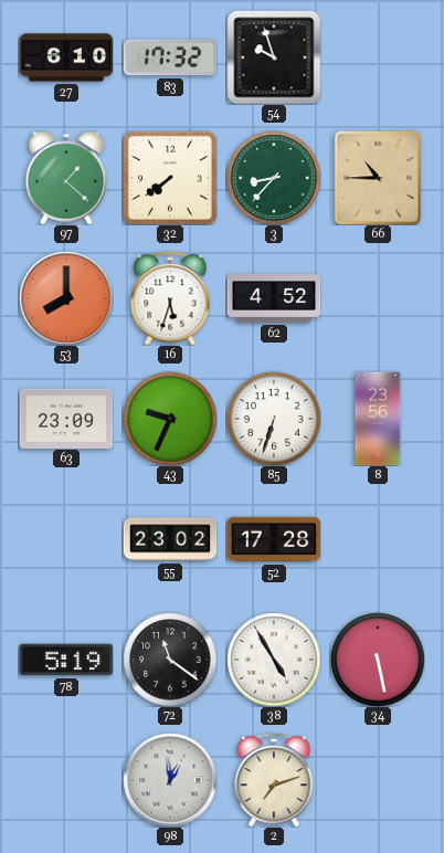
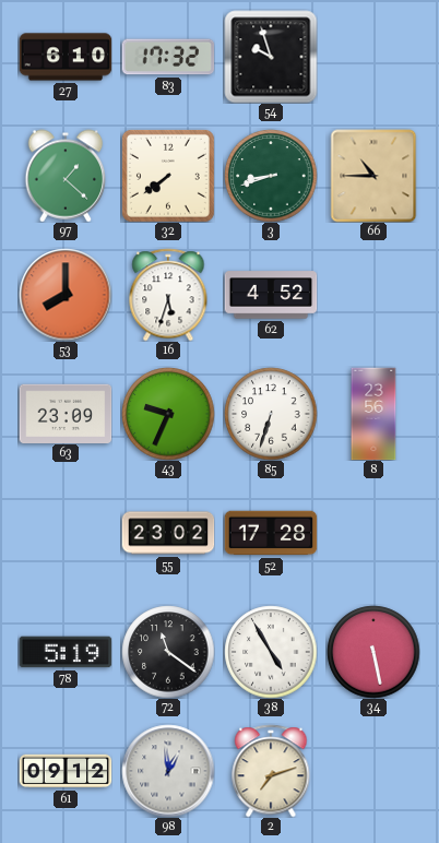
3: 8:37 -> 8:42
61: none -> 09:12
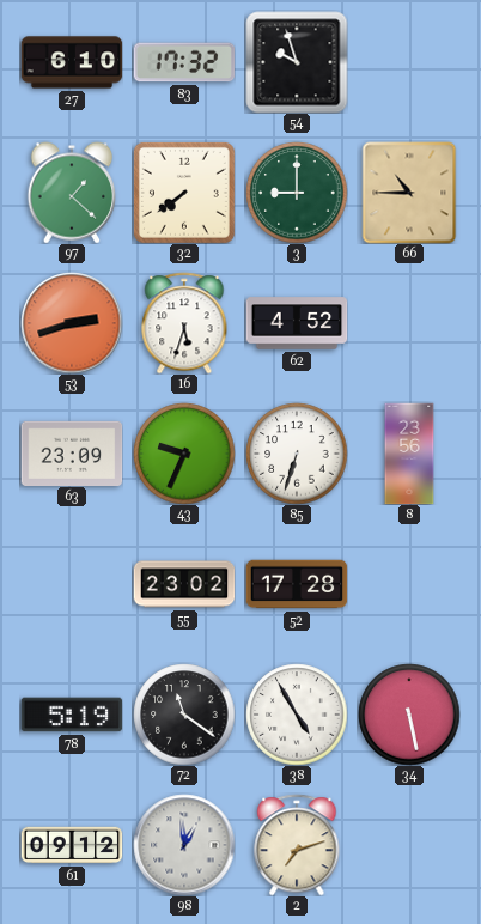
3: 8:42 -> 9:00
53: 8:00 -> 2:42
